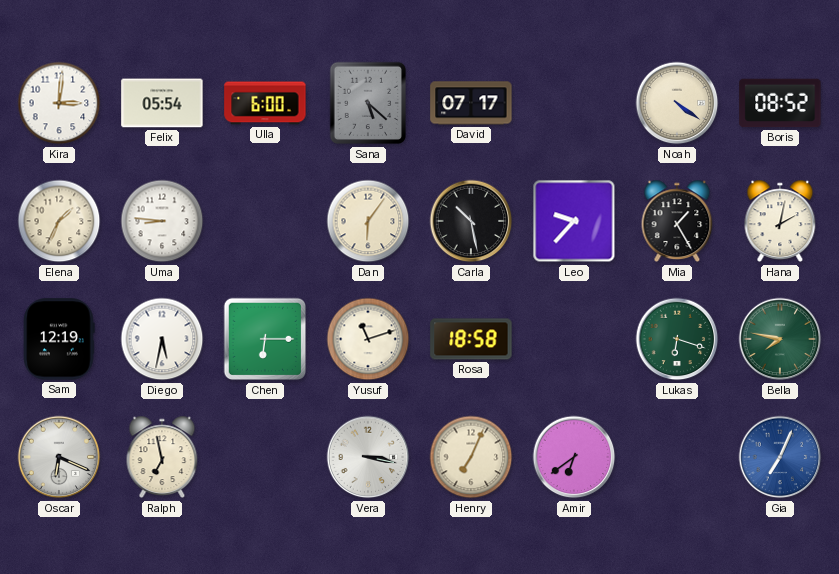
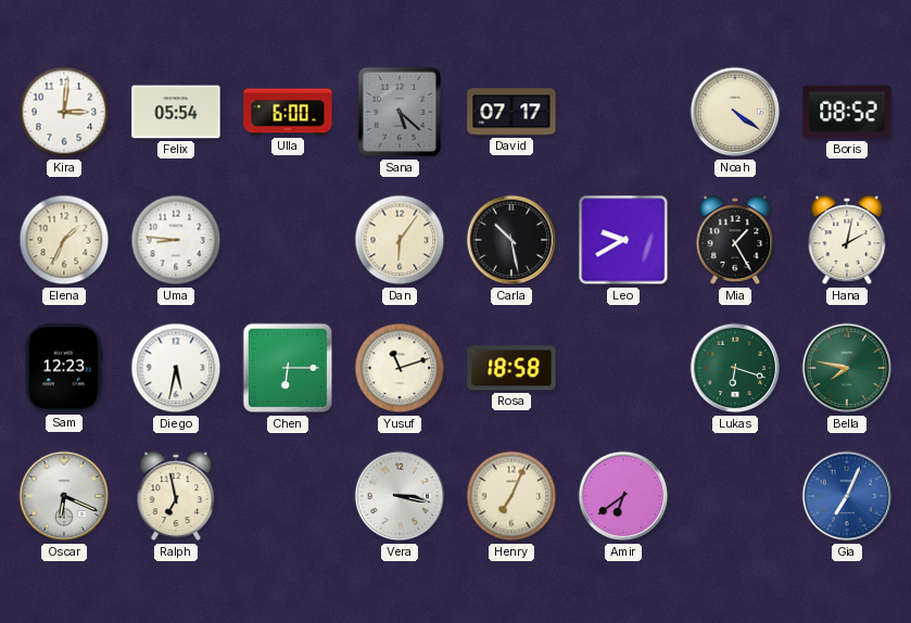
Leo: 9:37 -> 9:40
Sam: 12:19 -> 12:23
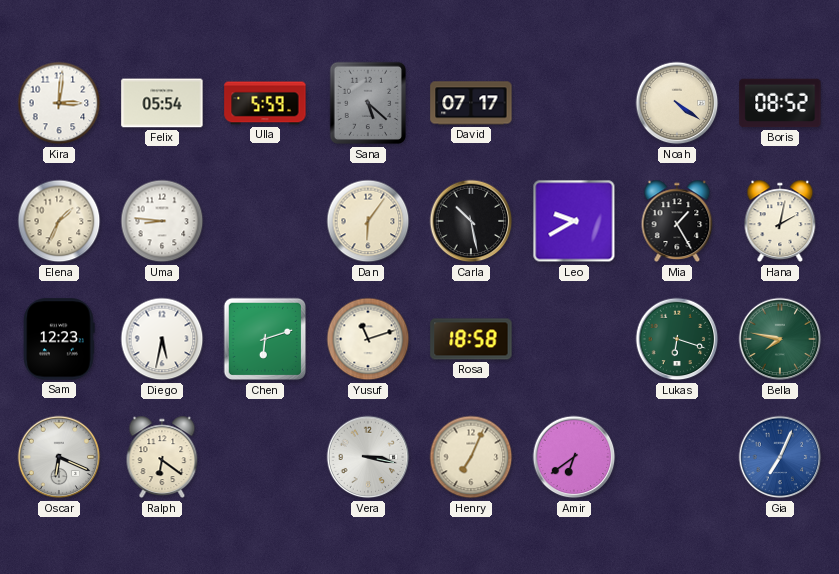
Ulla: 6:00 -> 5:59
Chen: 6:15 -> 6:12
Ralph: 6:58 -> 6:21
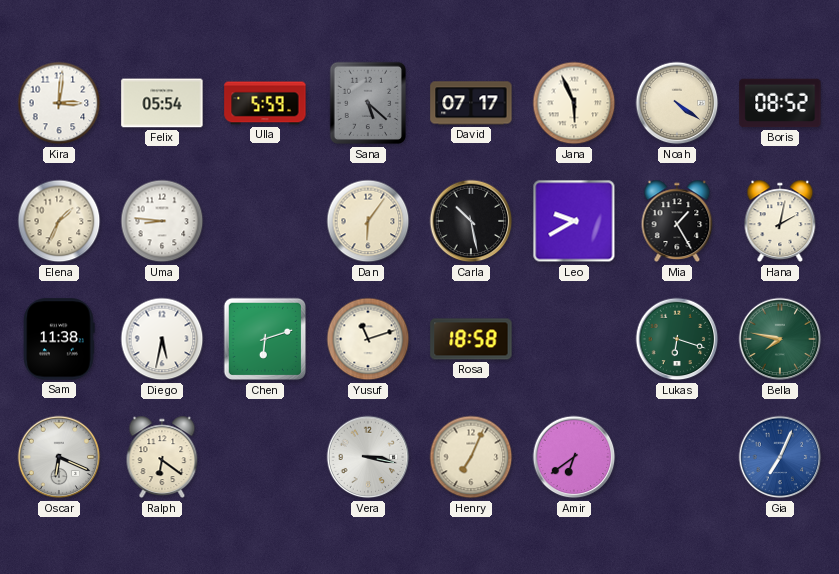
Jana: none -> 5:56
Sam: 12:23 -> 11:38
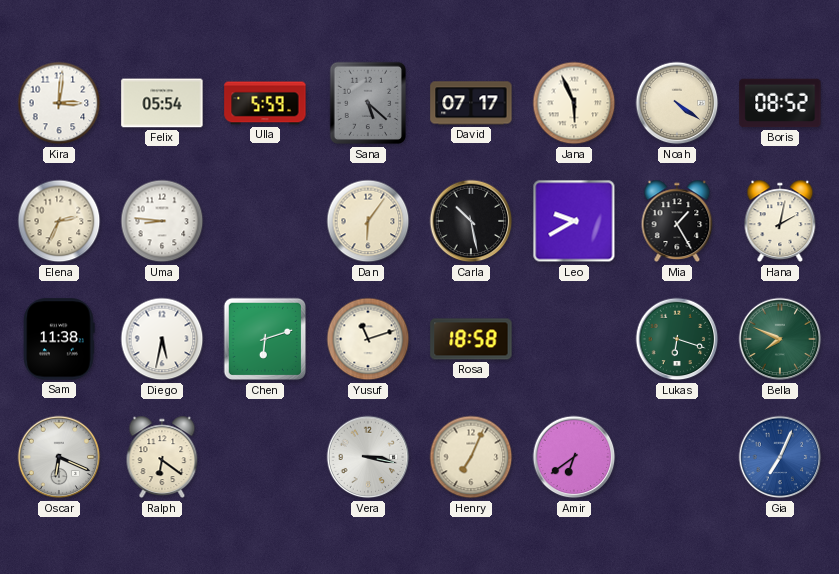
Elena: 1:34 -> 2:34
Bella: 7:47 -> 7:49
